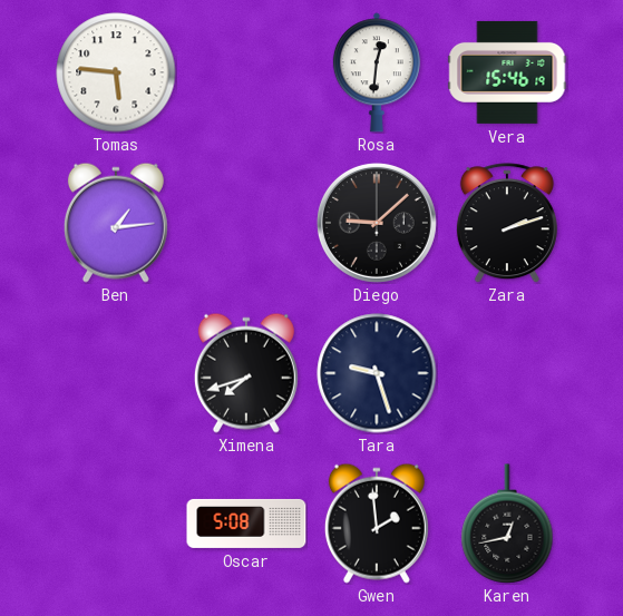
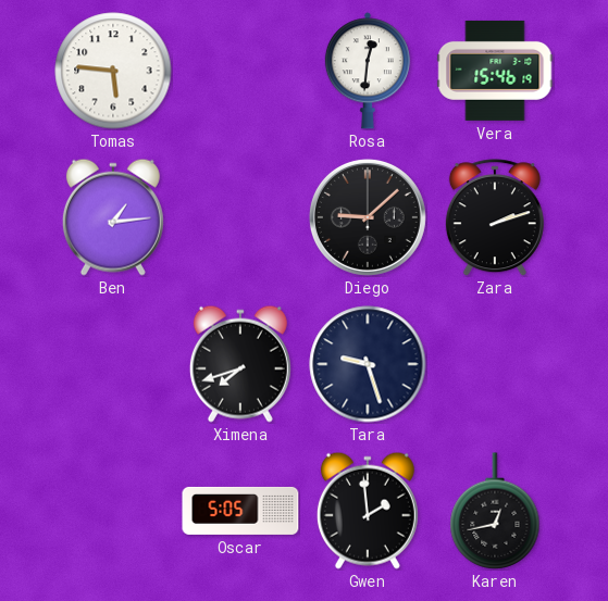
Oscar: 5:08 -> 5:05
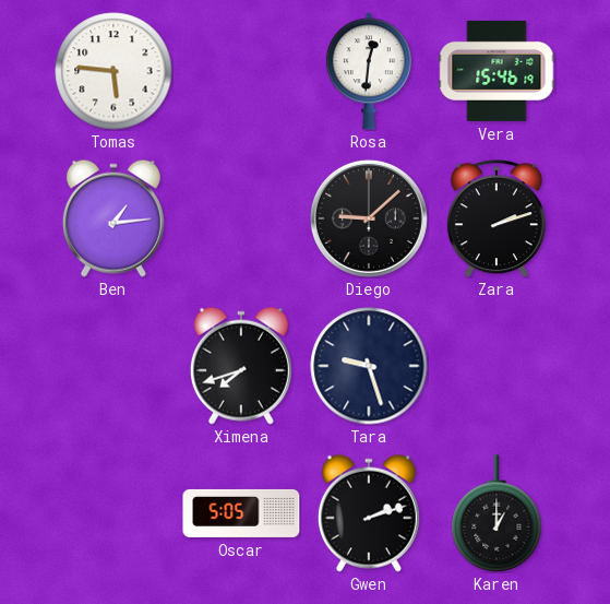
Gwen: 1:59 -> 2:12
Karen: 12:43 -> 1:00
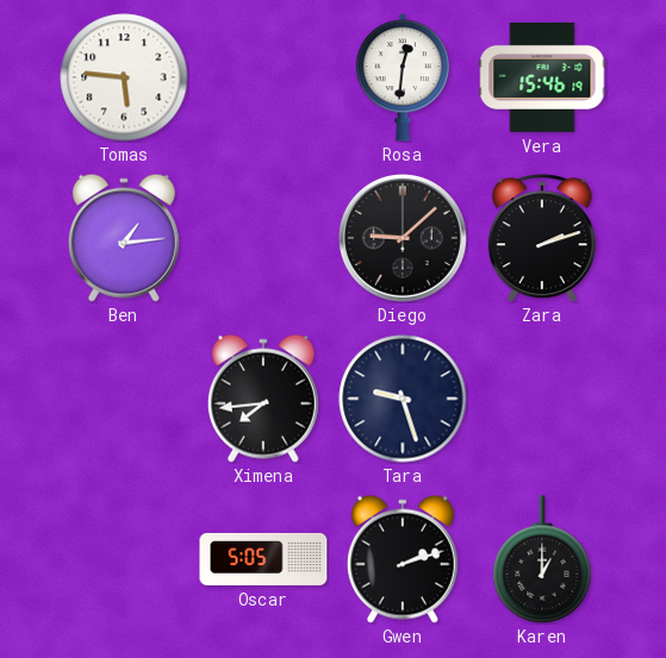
Ximena: 7:42 -> 7:44
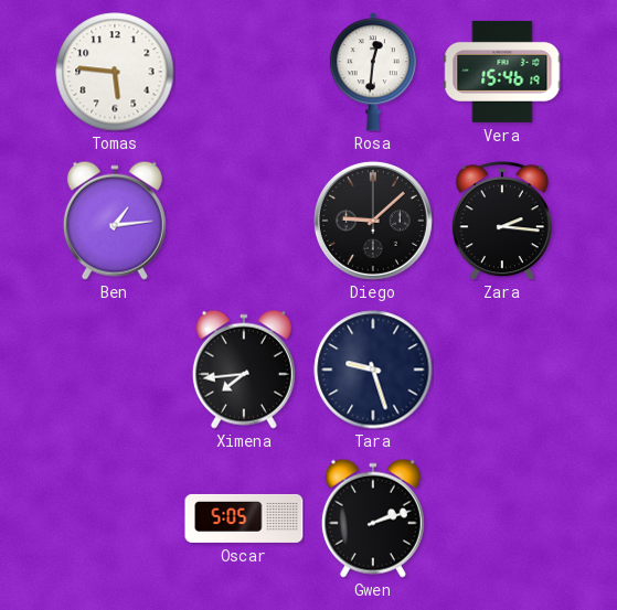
Zara: 2:12 -> 2:16
Karen: 1:00 -> none
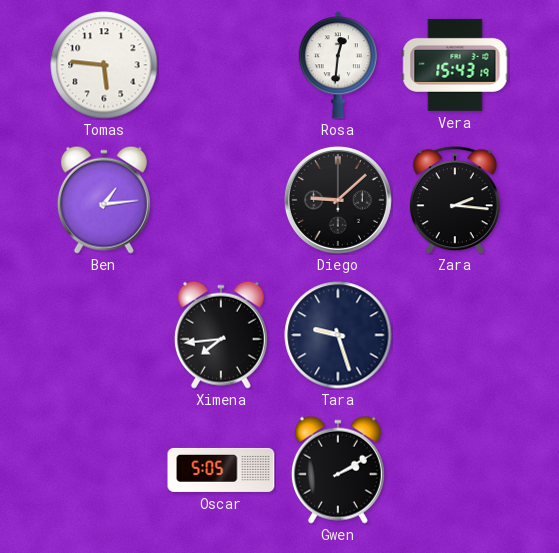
Vera: 15:46 -> 15:43
Gwen: 2:12 -> 2:10
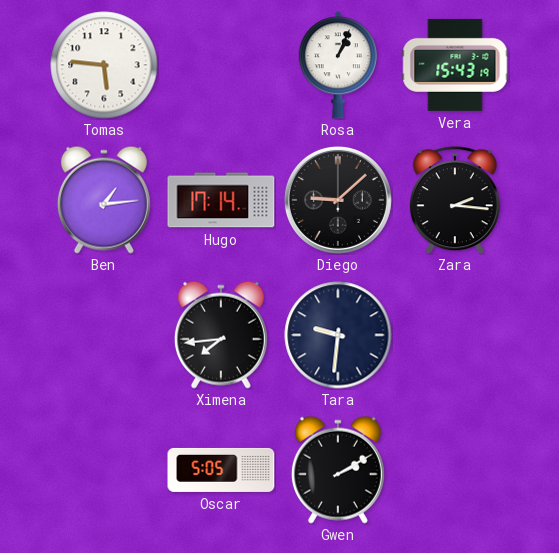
Rosa: 12:31 -> 1:04
Hugo: none -> 17:14
Tara: 9:27 -> 9:31
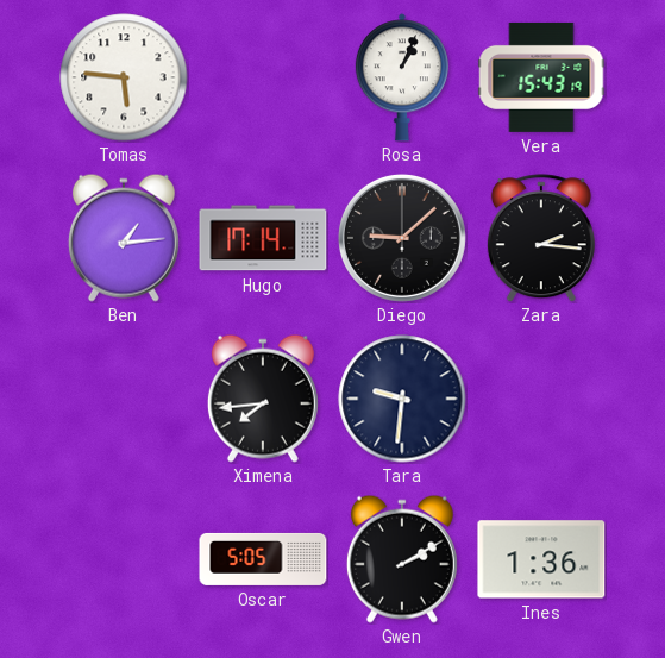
Ines: none -> 1:36
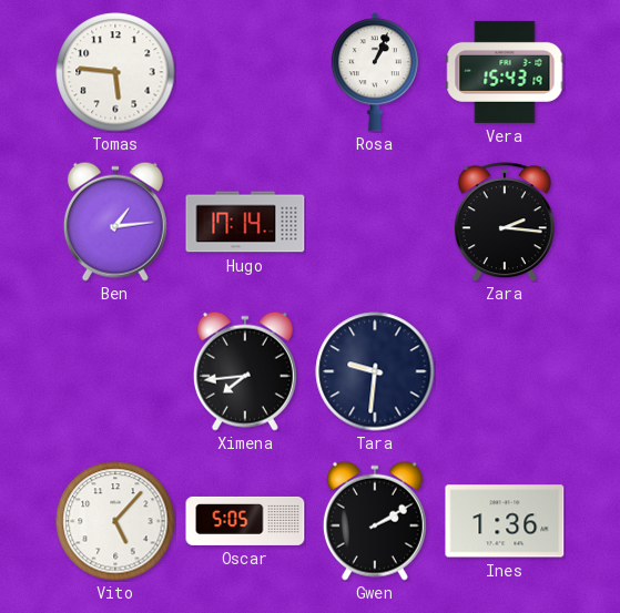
Diego: 9:08 -> none
Vito: none -> 5:07
